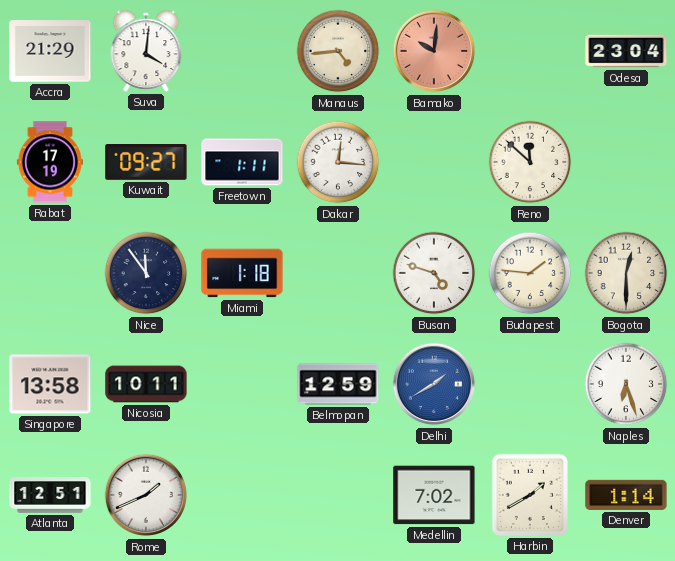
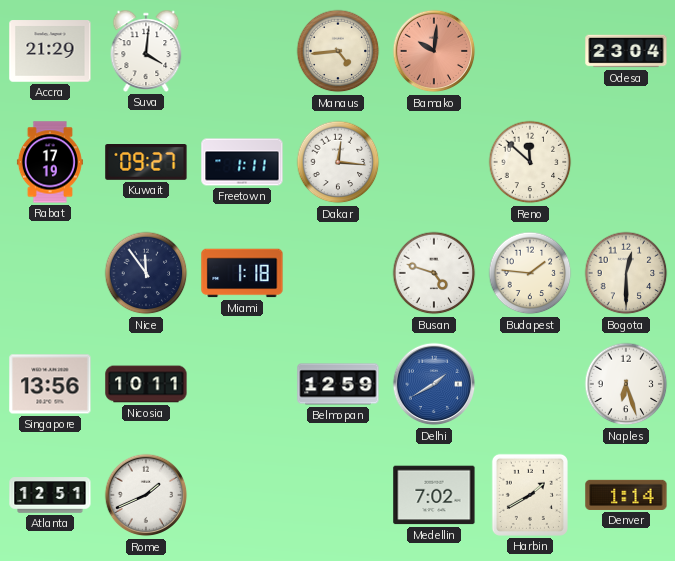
Singapore: 13:58 -> 13:56
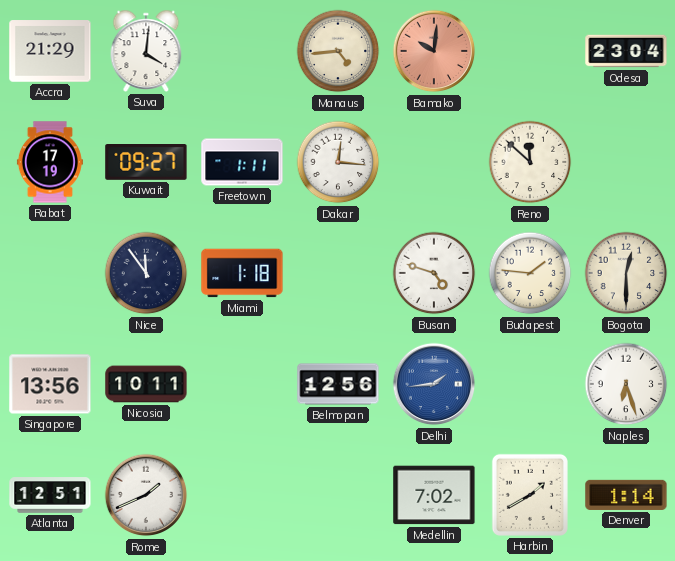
Belmopan: 12:59 -> 12:56
Delhi: 1:40 -> 1:44
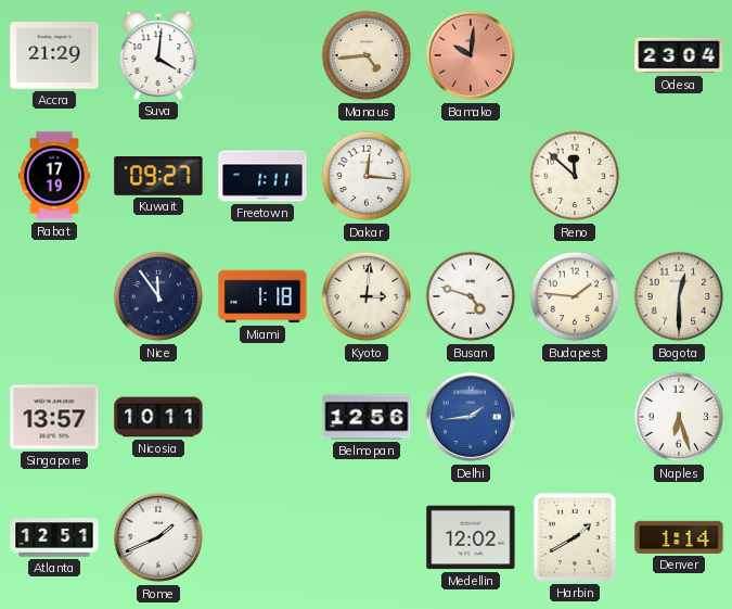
Kyoto: none -> 3:01
Singapore: 13:56 -> 13:57
Medellin: 7:02 -> 12:02
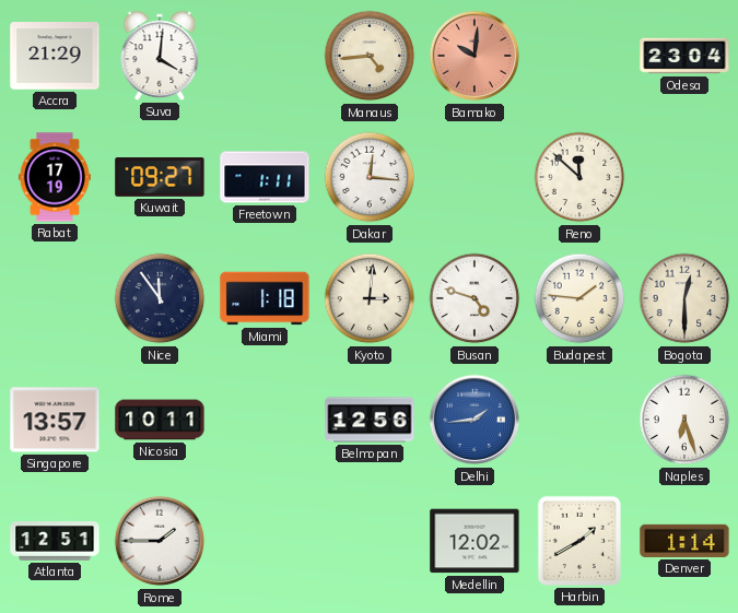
Rome: 1:41 -> 1:45
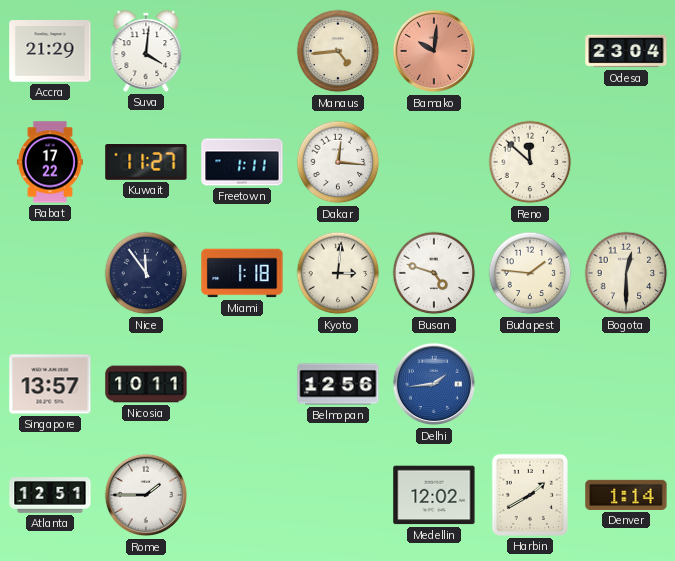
Rabat: 17:19 -> 17:22
Kuwait: 09:27 -> 11:27
Naples: 6:27 -> none
